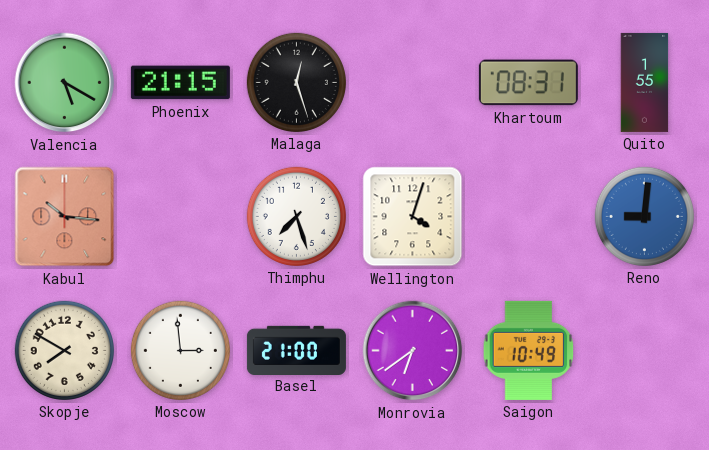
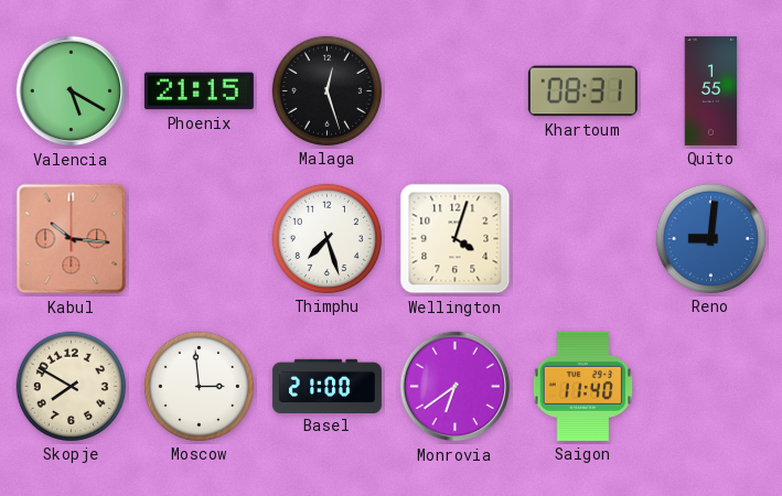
Saigon: 10:49 -> 11:40
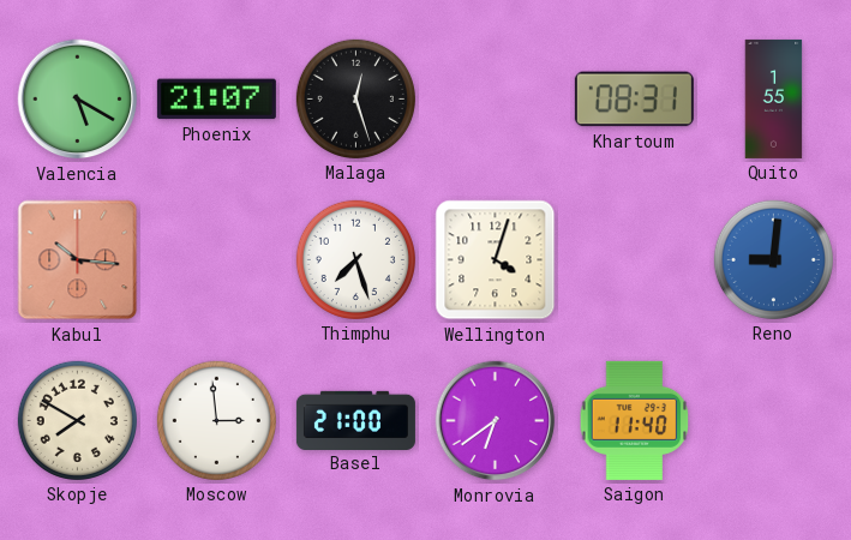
Phoenix: 21:15 -> 21:07
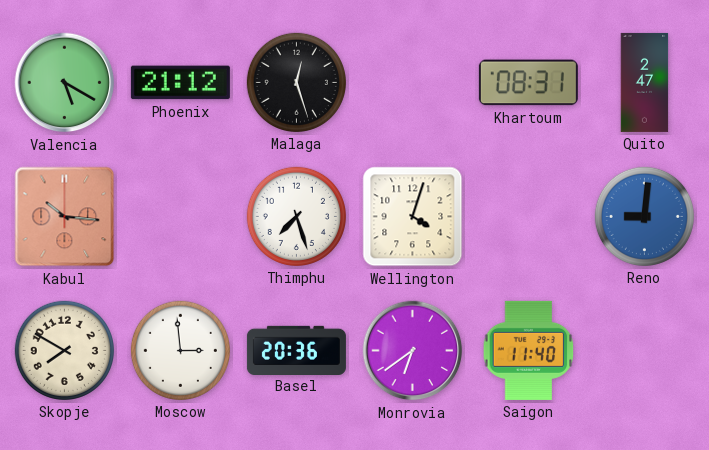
Phoenix: 21:07 -> 21:12
Quito: 1:55 -> 2:47
Basel: 21:00 -> 20:36
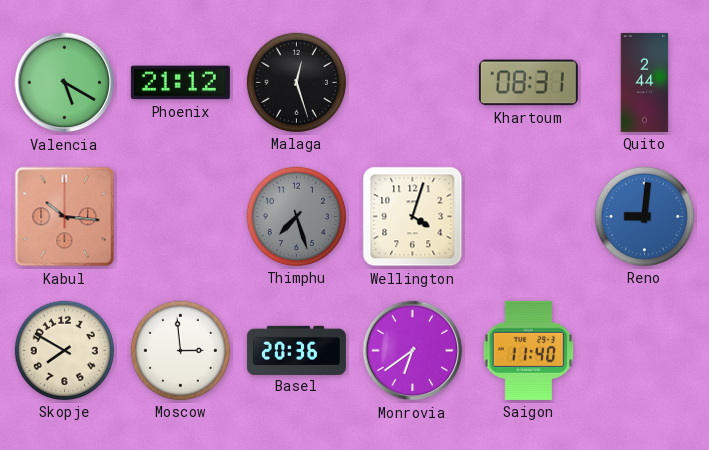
Quito: 2:47 -> 2:44
Thimphu dial: white -> grey
